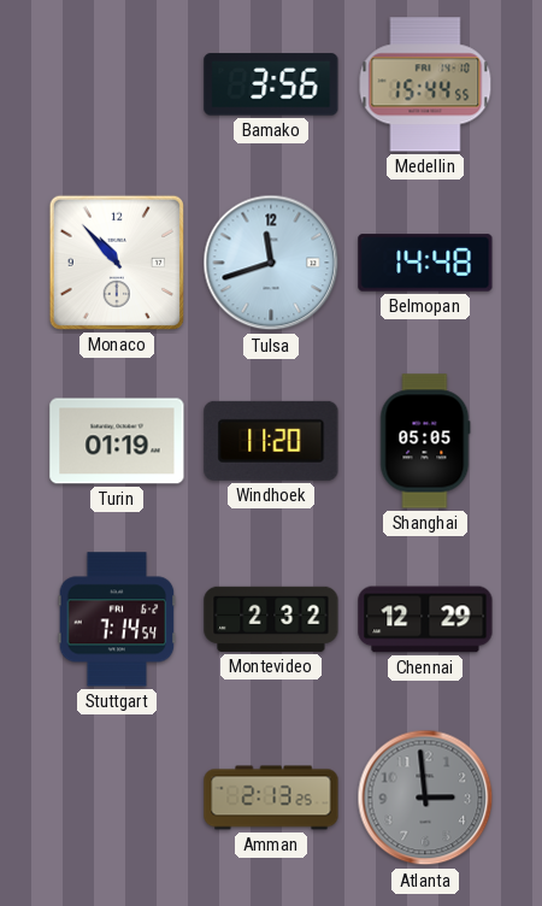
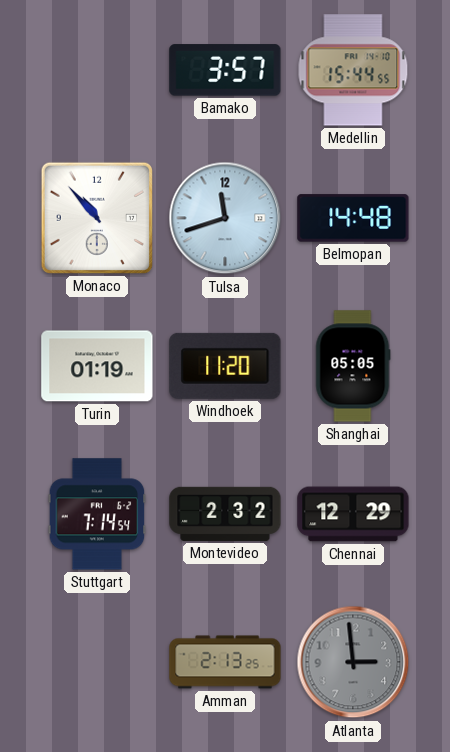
Bamako: 3:56 -> 3:57
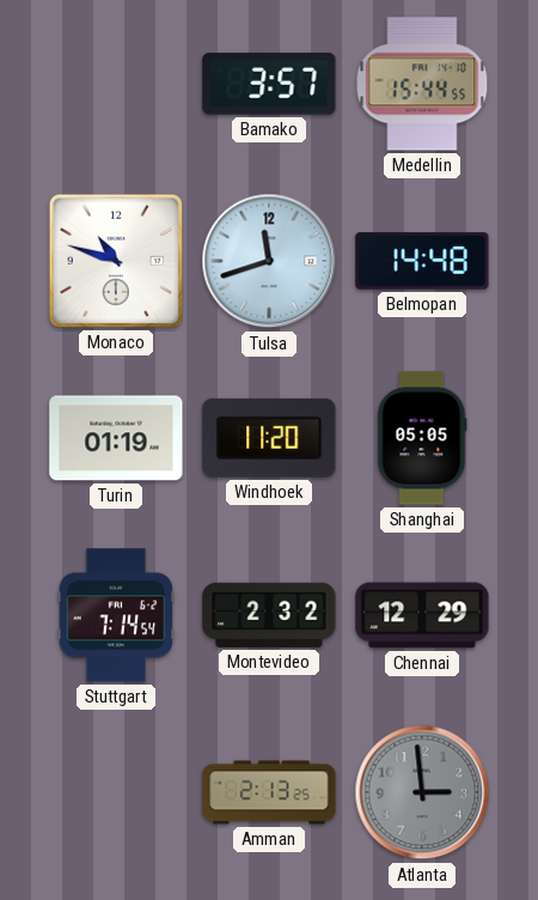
Monaco: 10:53 -> 10:48
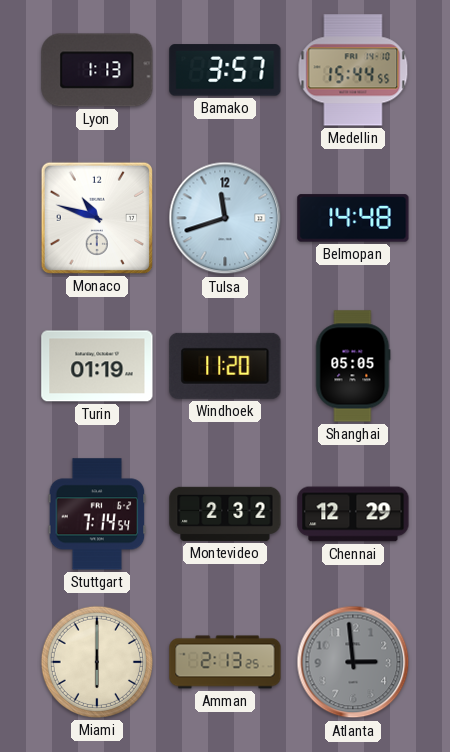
Lyon: none -> 1:13
Miami: none -> 6:00
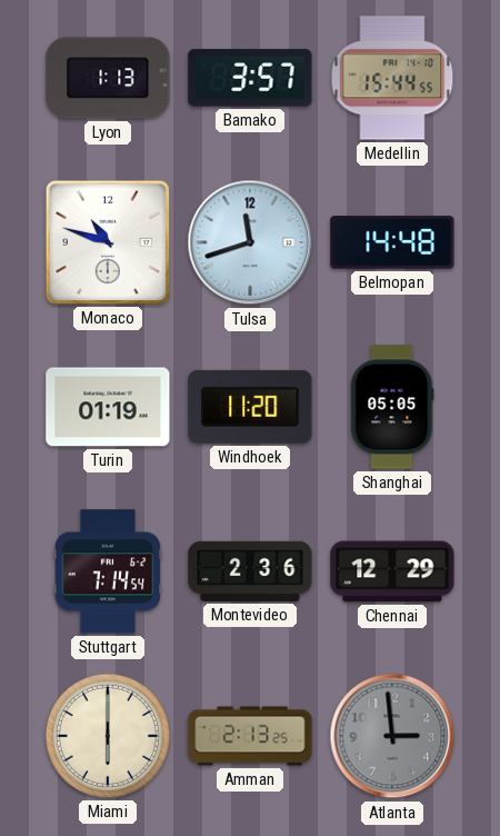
Montevideo: 2:32 -> 2:36
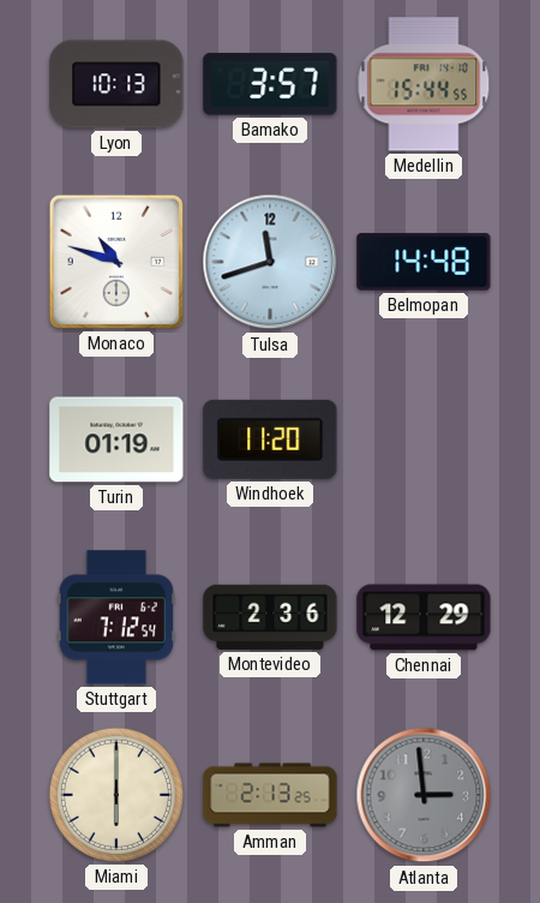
Lyon: 1:13 -> 10:13
Shanghai: 05:05 -> none
Stuttgart: 7:14 -> 7:12
